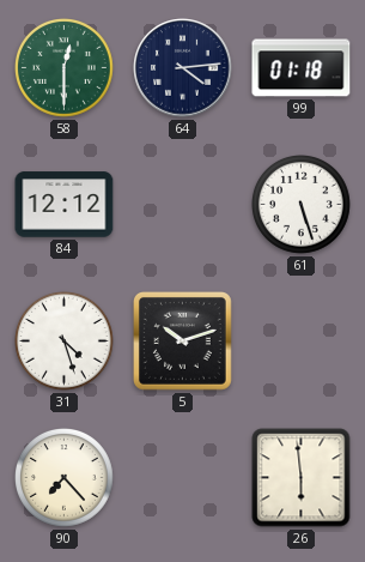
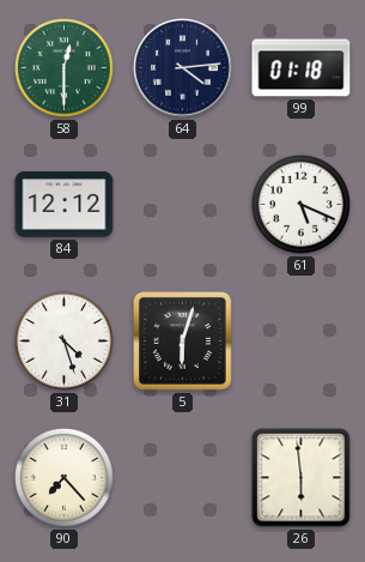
61: 5:27 -> 5:19
5: 10:12 -> 6:03
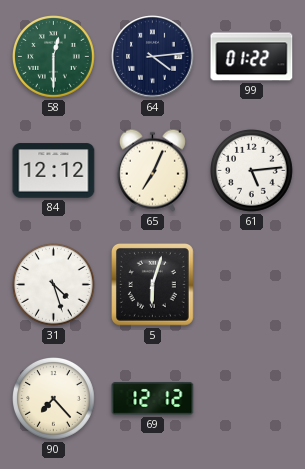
99: 01:18 -> 01:22
65: none -> 7:04
61: 5:19 -> 5:14
69: none -> 12:12
26: 5:59 -> none
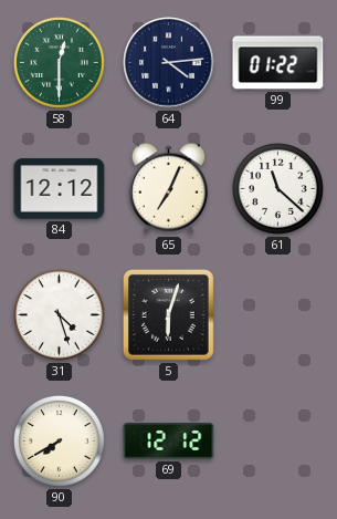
61: 5:14 -> 11:22
90: 7:23 -> 7:40
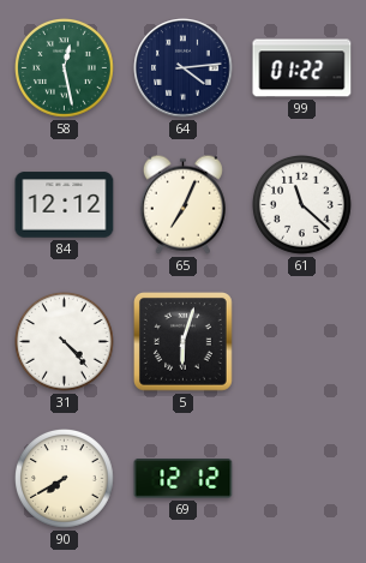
58: 12:30 -> 12:28
31: 4:27 -> 4:23
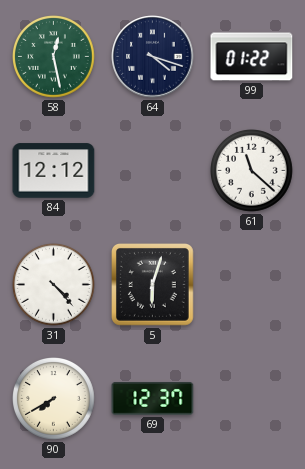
64: 4:14 -> 4:18
65: 7:04 -> none
69: 12:12 -> 12:37
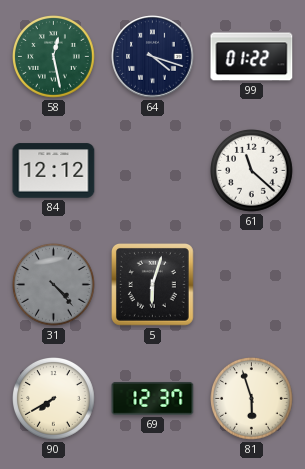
31 dial: white -> grey
81: none -> 5:57
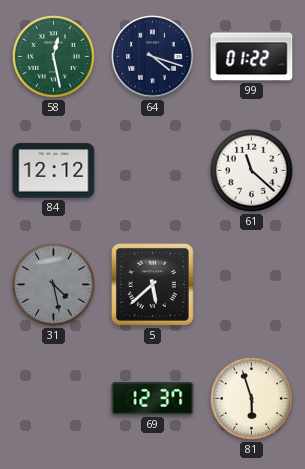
31: 4:23 -> 4:28
5: 6:03 -> 5:38
90: 7:40 -> none
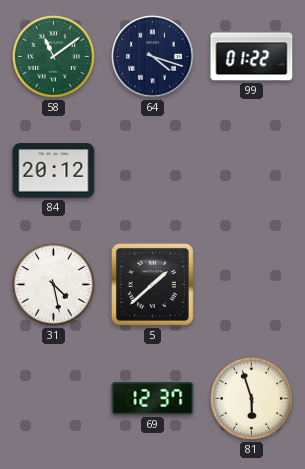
58: 12:28 -> 11:09
84: 12:12 -> 20:12
61: 11:22 -> none
31 dial: grey -> white
5: 5:38 -> 1:38
